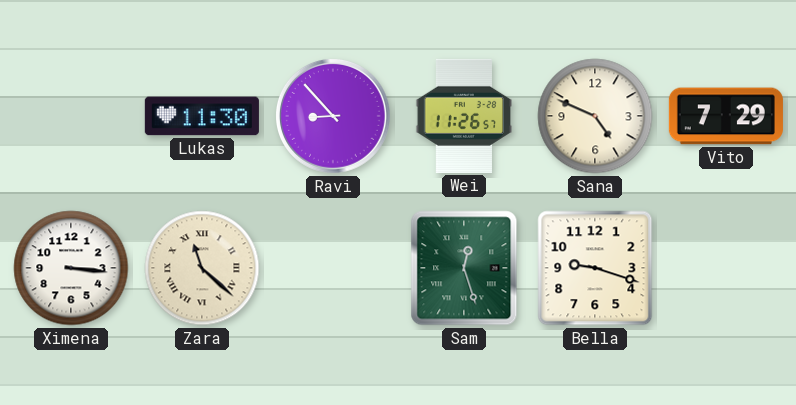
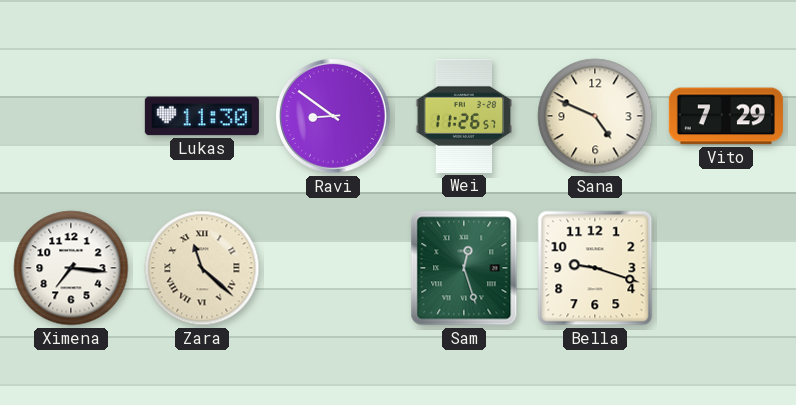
Ravi: 8:53 -> 8:51
Ximena: 3:16 -> 7:16
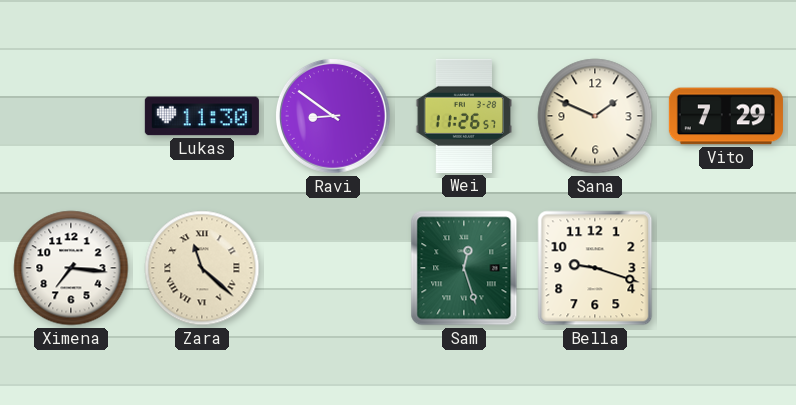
Sana: 4:49 -> 1:49
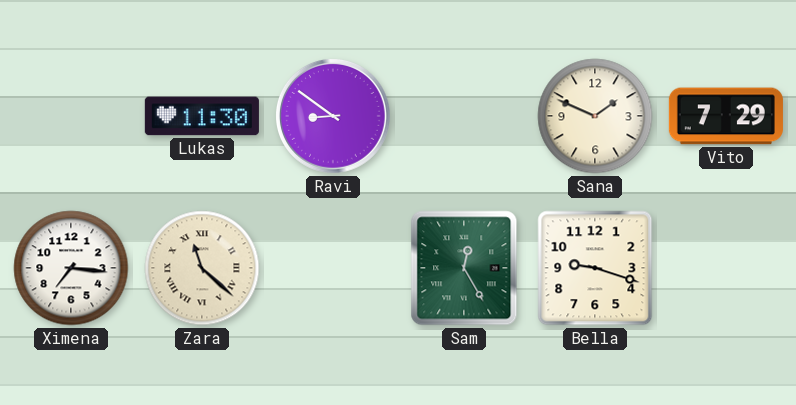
Wei: 11:26 -> none
Sam: 12:27 -> 12:25
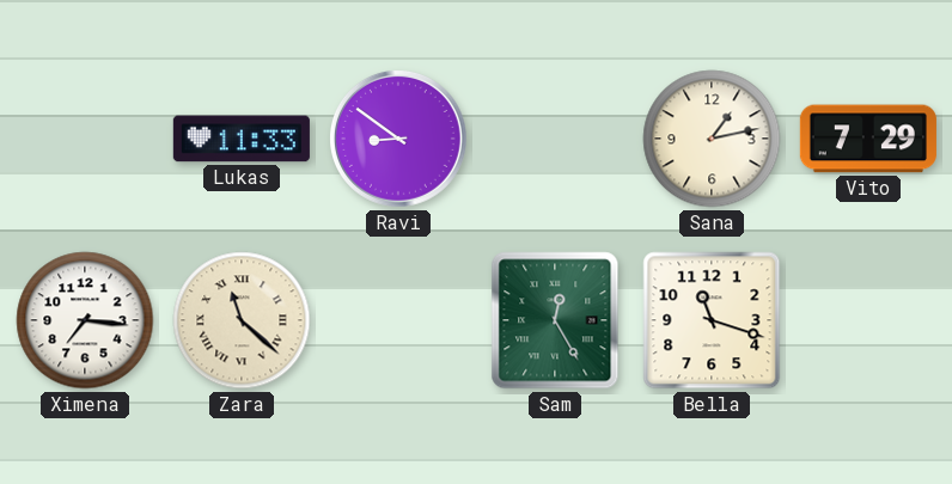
Lukas: 11:30 -> 11:33
Sana: 1:49 -> 1:13
Bella: 9:18 -> 11:18
